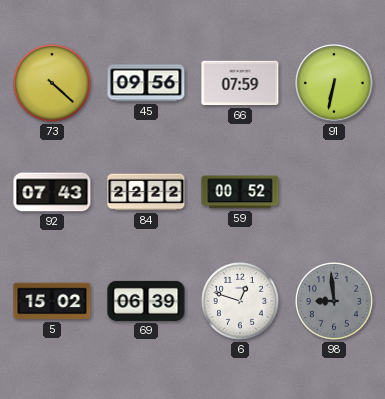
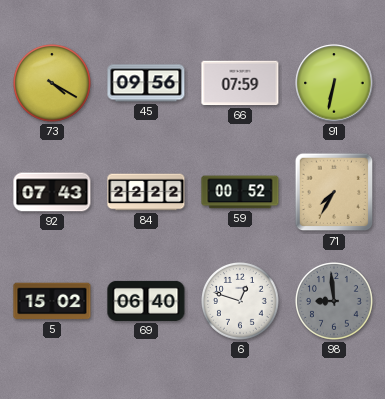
73: 4:22 -> 4:20
71: none -> 7:35
69: 06:39 -> 06:40
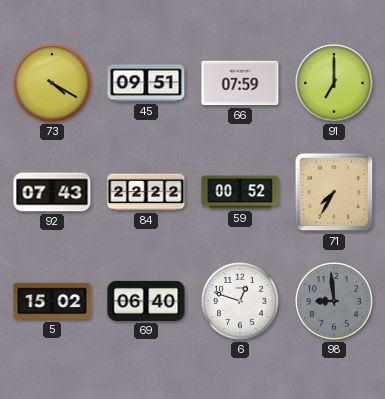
45: 09:56 -> 09:51
91: 6:32 -> 7:00
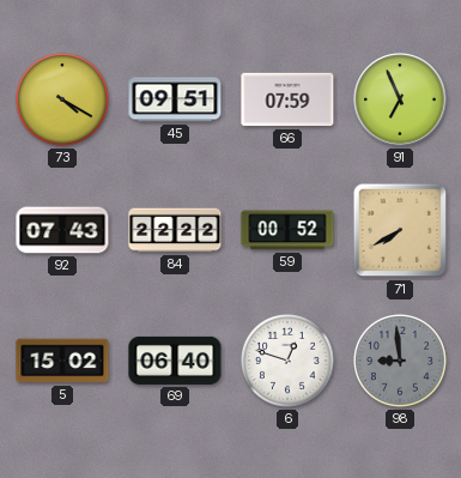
91: 7:00 -> 6:56
71: 7:35 -> 7:40
